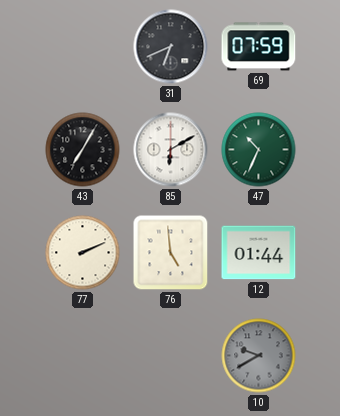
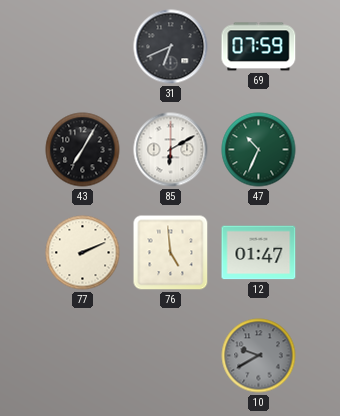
12: 01:44 -> 01:47
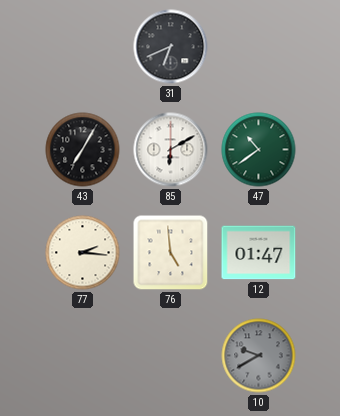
69: 07:59 -> none
47: 10:34 -> 10:39
77: 2:11 -> 2:16
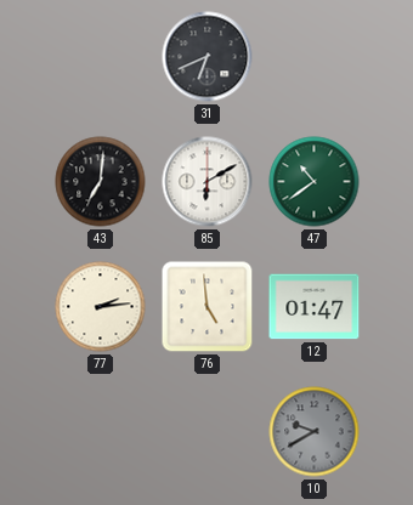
43: 7:05 -> 7:01
77: 2:16 -> 2:14
